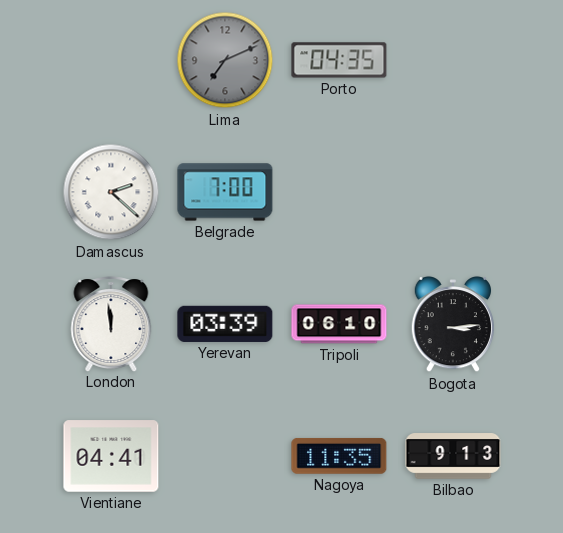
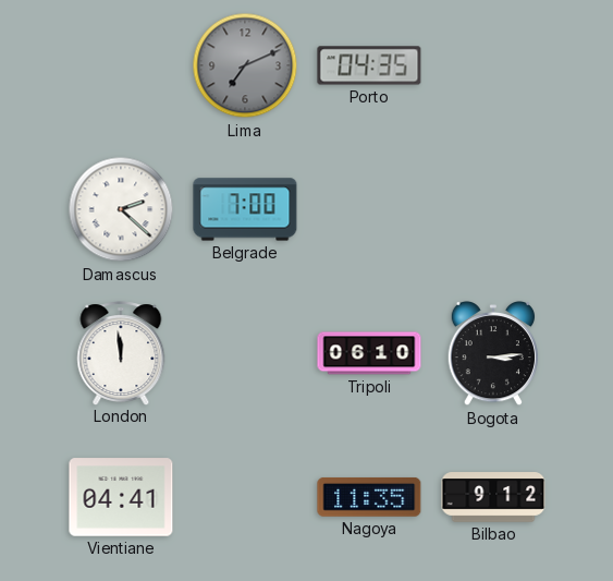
Yerevan: 03:39 -> none
Bilbao: 9:13 -> 9:12
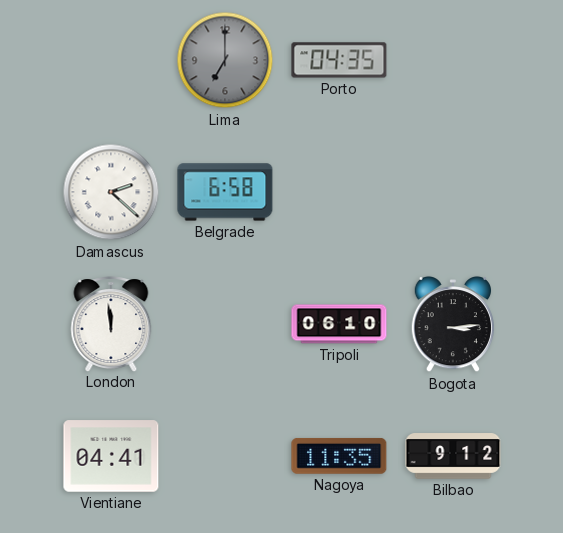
Lima: 7:11 -> 7:00
Belgrade: 7:00 -> 6:58
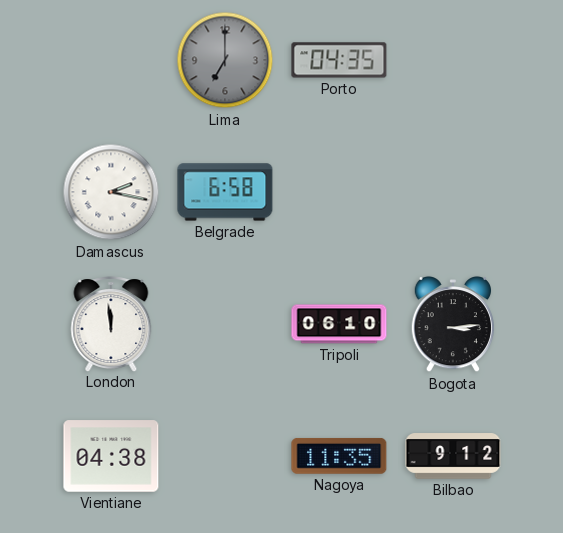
Damascus: 2:22 -> 2:17
Vientiane: 04:41 -> 04:38
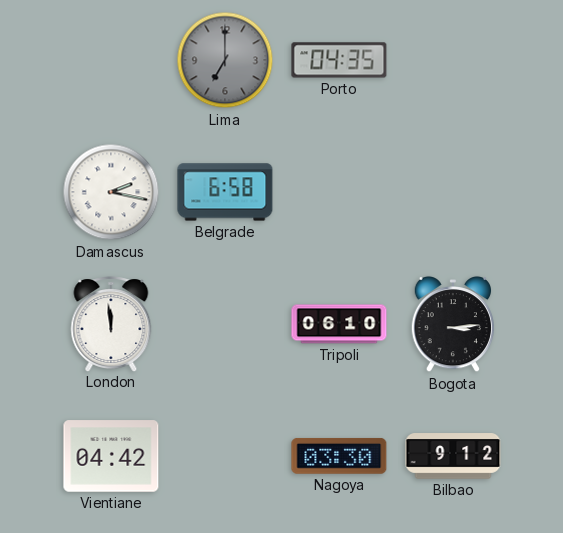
Vientiane: 04:38 -> 04:42
Nagoya: 11:35 -> 03:30
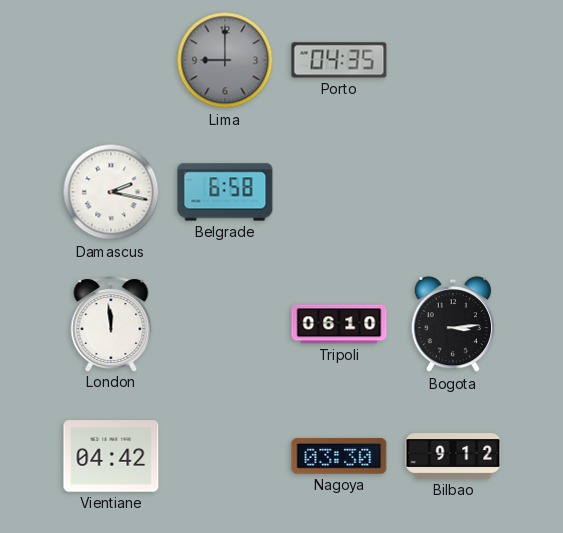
Lima: 7:00 -> 9:00
